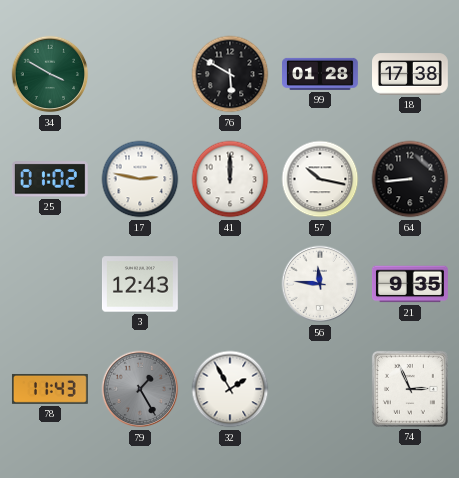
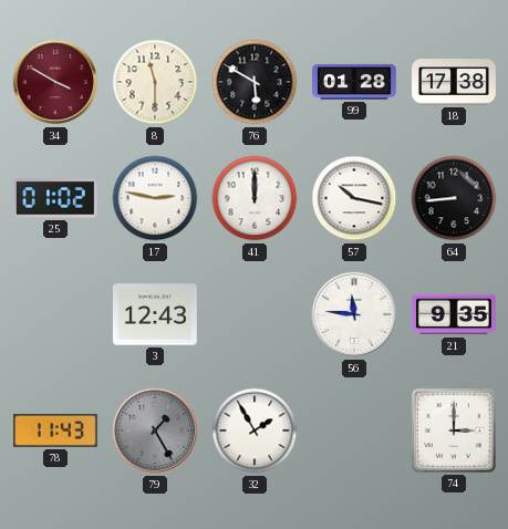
34 dial: green -> burgundy
8: none -> 11:30
74: 2:56 -> 3:00
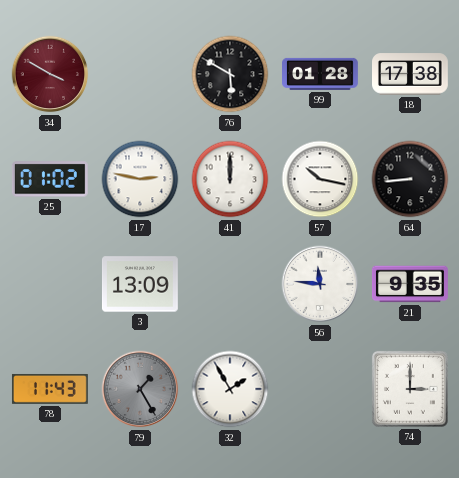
8: 11:30 -> none
3: 12:43 -> 13:09
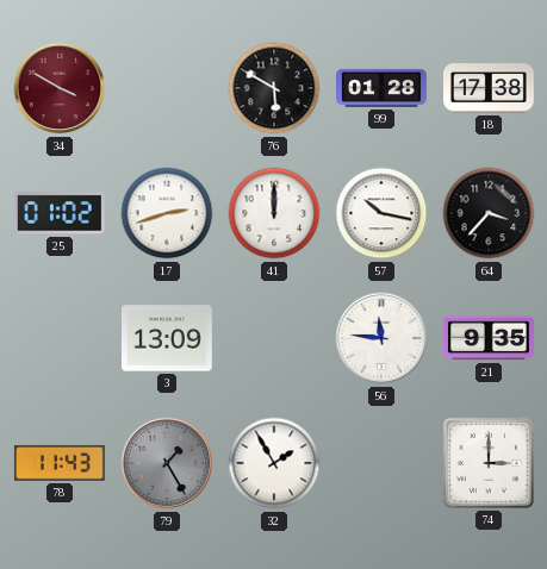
17: 2:47 -> 2:42
64: 8:44 -> 3:37
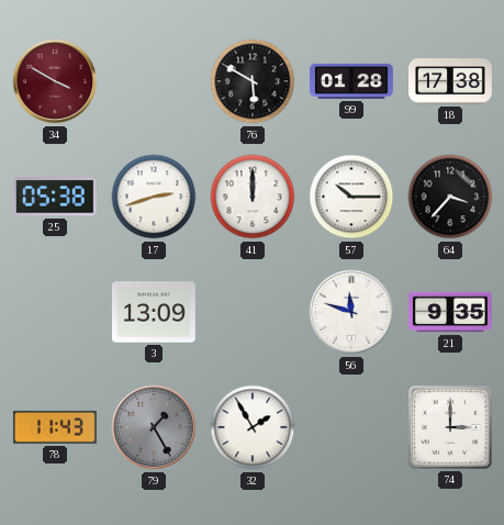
25: 01:02 -> 05:38
57: 10:17 -> 10:15
56: 11:46 -> 11:48
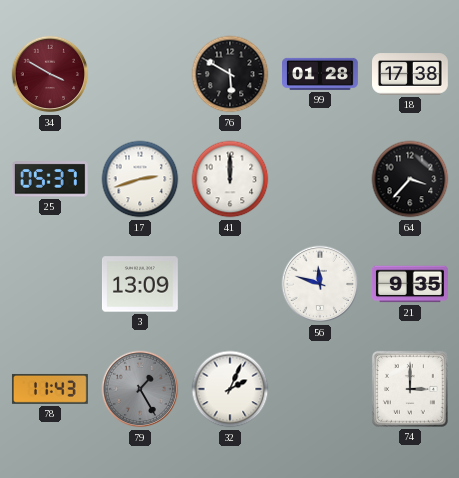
25: 05:38 -> 05:37
57: 10:15 -> none
32: 1:55 -> 2:04
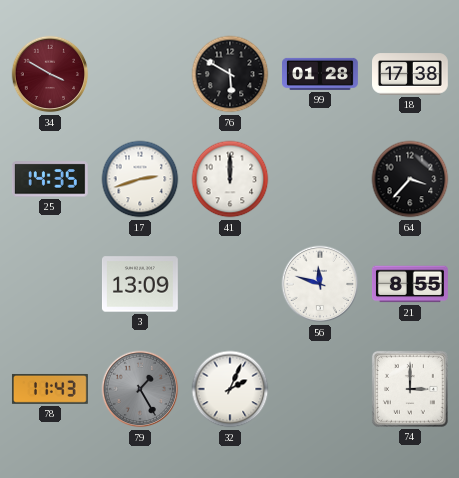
25: 05:37 -> 14:35
21: 9:35 -> 8:55
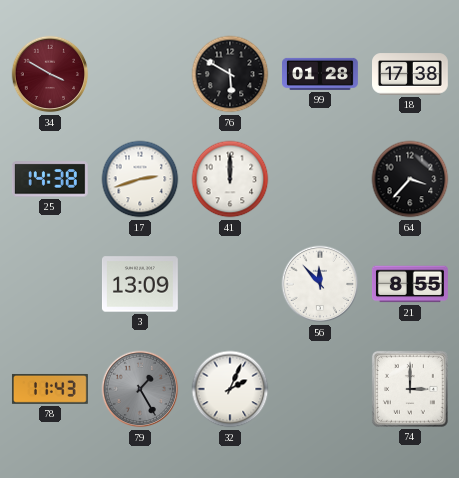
25: 14:35 -> 14:38
56: 11:48 -> 11:53
